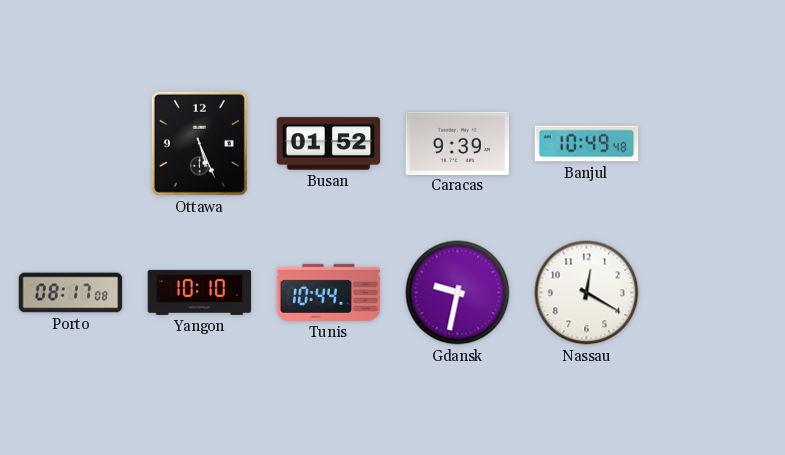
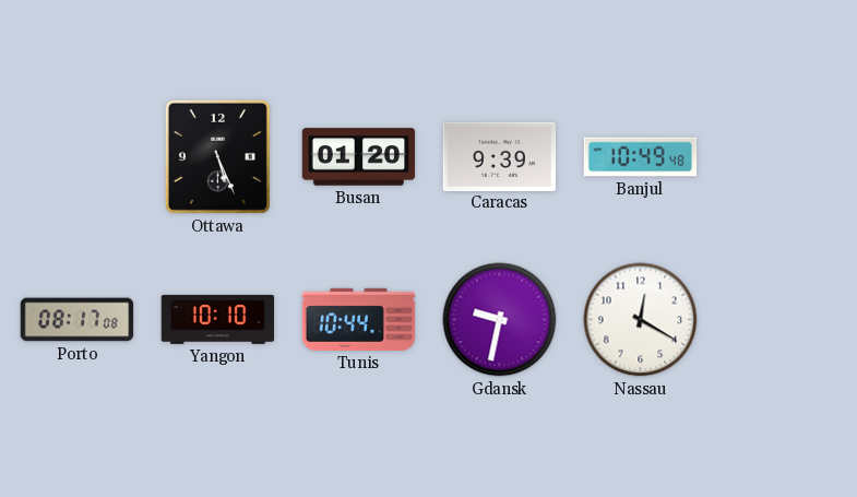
Busan: 01:52 -> 01:20
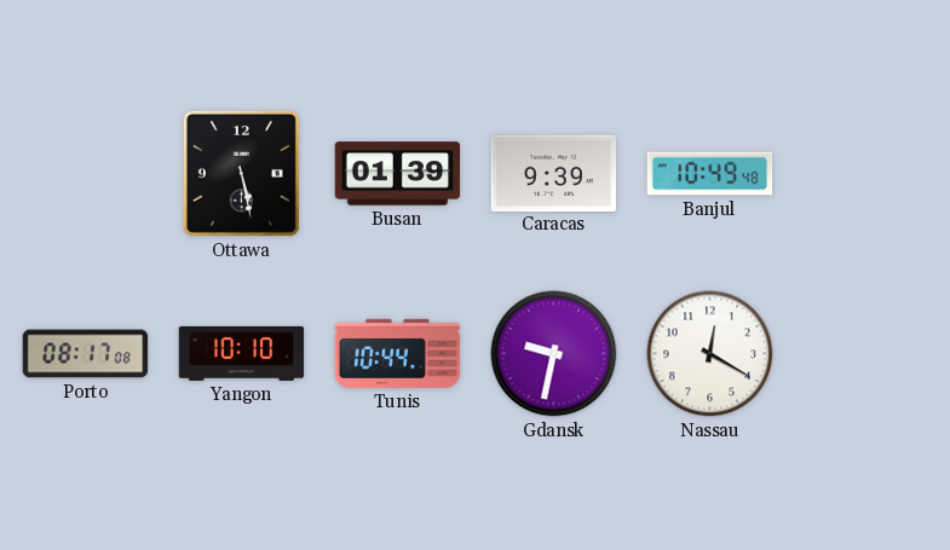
Ottawa: 5:26 -> 5:28
Busan: 01:20 -> 01:39
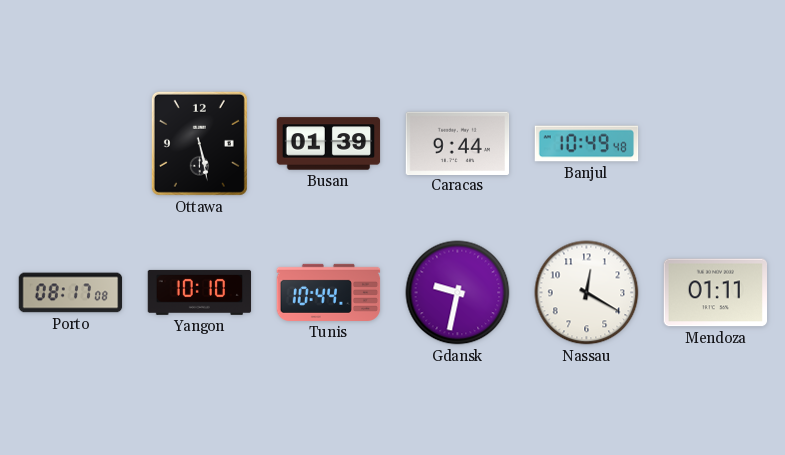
Caracas: 9:39 -> 9:44
Mendoza: none -> 01:11
